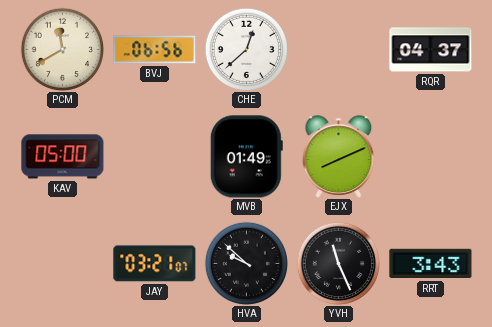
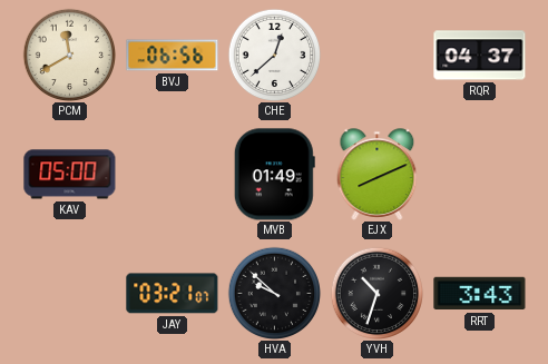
YVH: 11:26 -> 10:33
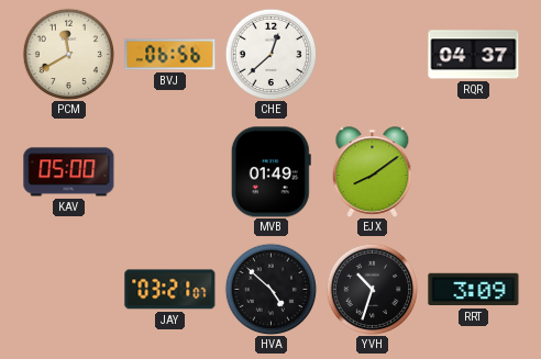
EJX: 8:11 -> 8:09
HVA: 9:52 -> 4:52
RRT: 3:43 -> 3:09
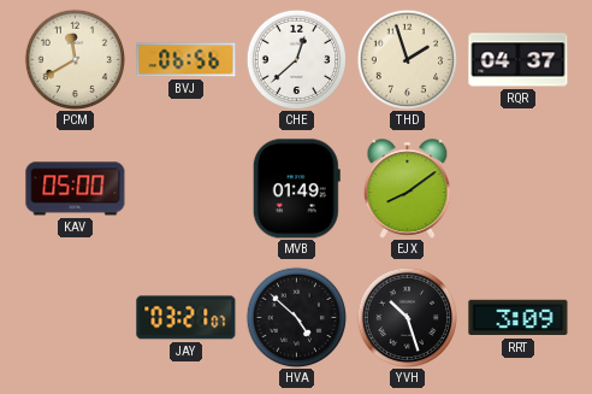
THD: none -> 1:57
YVH: 10:33 -> 10:27
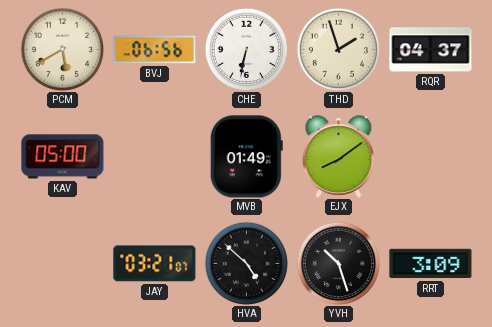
PCM: 11:40 -> 5:40
CHE: 12:38 -> 6:32
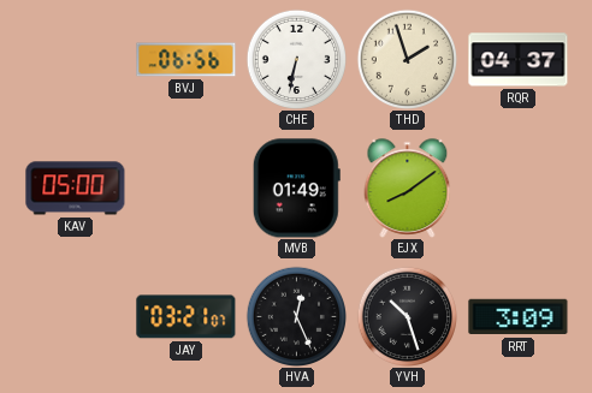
PCM: 5:40 -> none
HVA: 4:52 -> 12:26
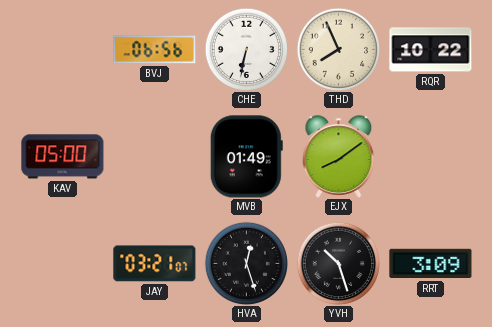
THD: 1:57 -> 7:56
RQR: 04:37 -> 10:22
HVA: 12:26 -> 12:27
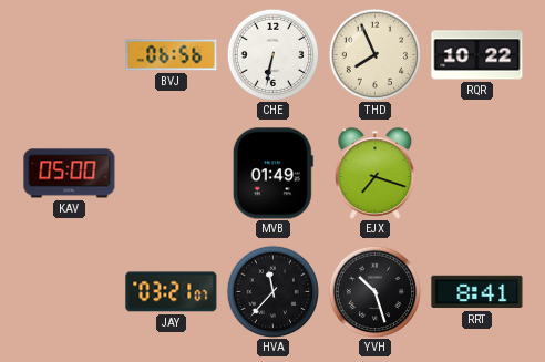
EJX: 8:09 -> 7:18
HVA: 12:27 -> 11:37
RRT: 3:09 -> 8:41
